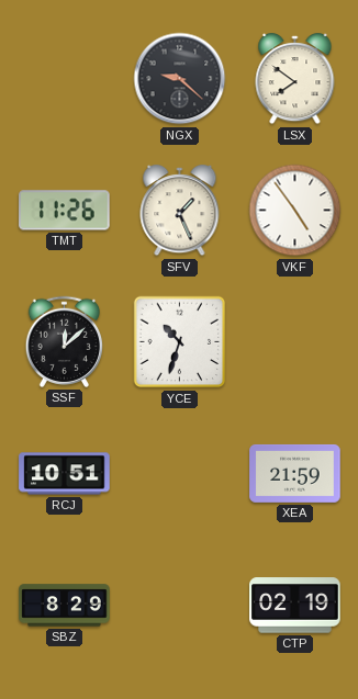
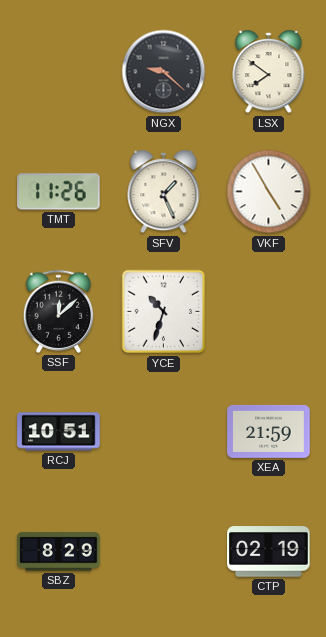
VKF: 4:54 -> 4:55
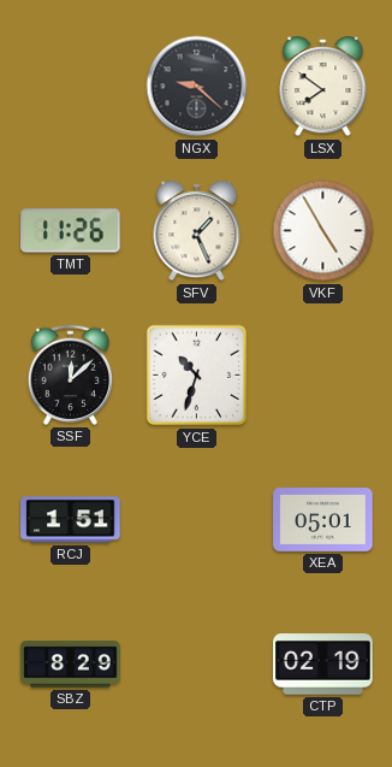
RCJ: 10:51 -> 1:51
XEA: 21:59 -> 05:01
